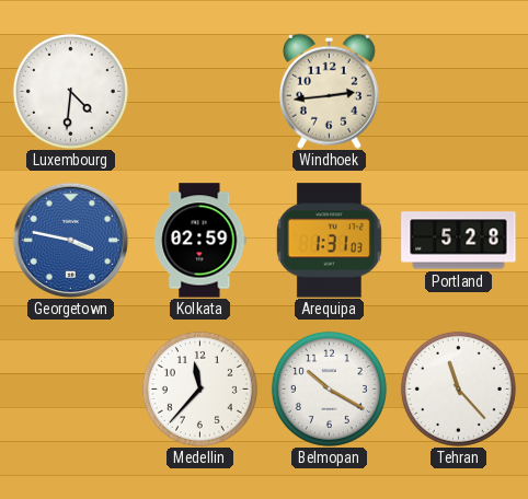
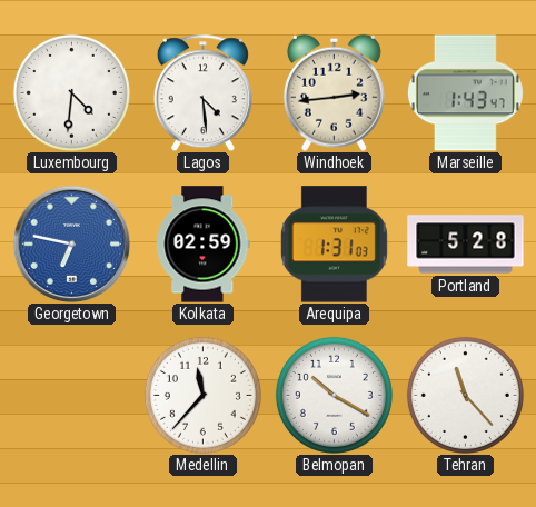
Lagos: none -> 4:29
Marseille: none -> 1:43
Georgetown: 3:47 -> 6:47
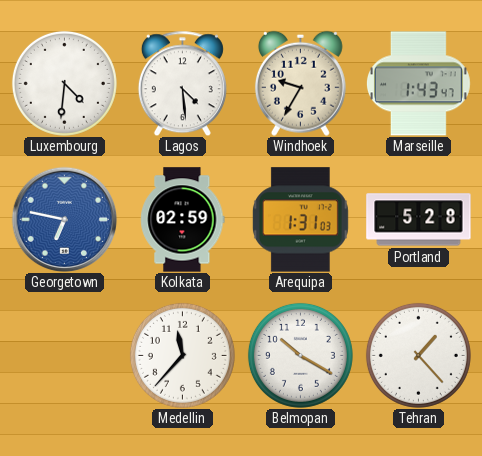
Windhoek: 2:44 -> 9:35
Tehran: 11:23 -> 1:23
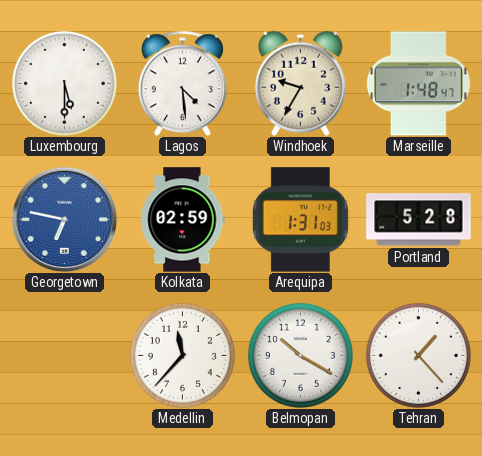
Luxembourg: 4:31 -> 5:30
Marseille: 1:43 -> 1:48
